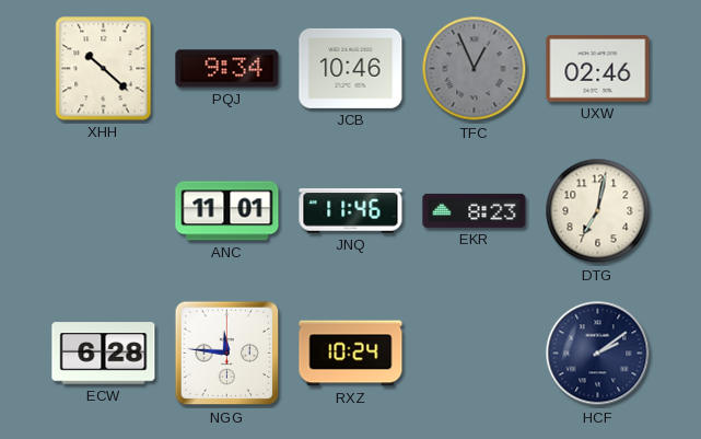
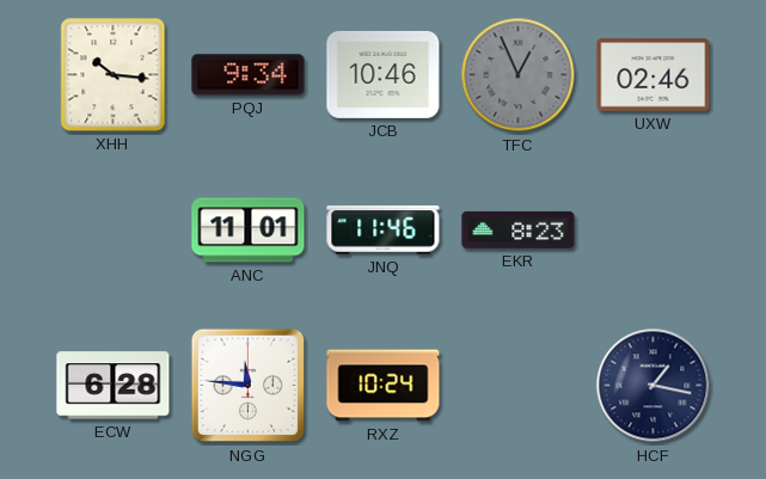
XHH: 10:22 -> 10:16
DTG: 7:02 -> none
HCF: 2:09 -> 1:17
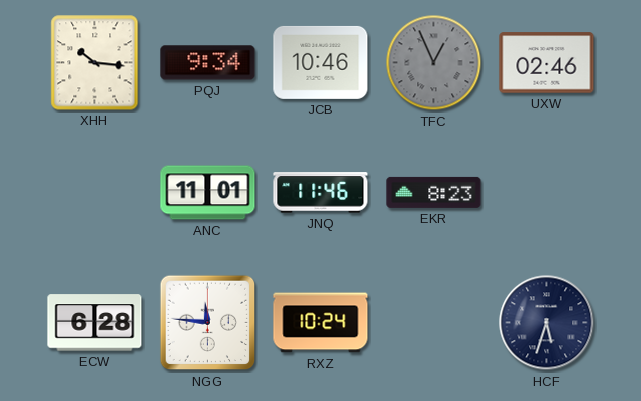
HCF: 1:17 -> 5:33
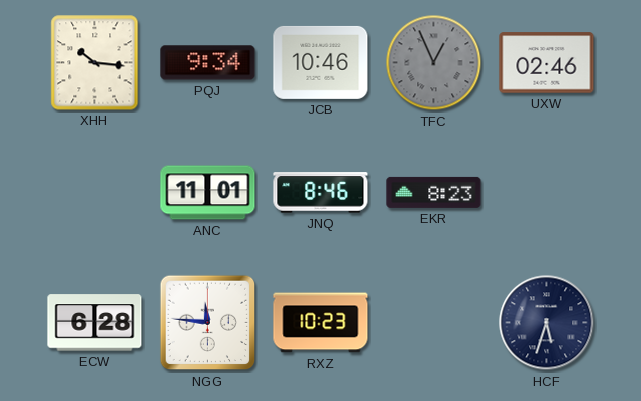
JNQ: 11:46 -> 8:46
RXZ: 10:24 -> 10:23
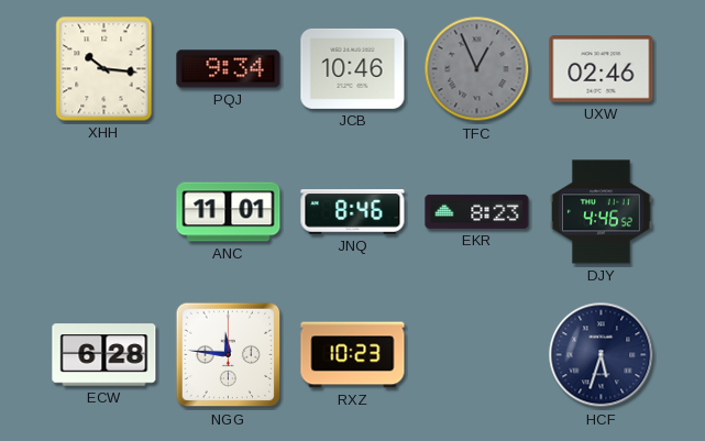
DJY: none -> 4:46
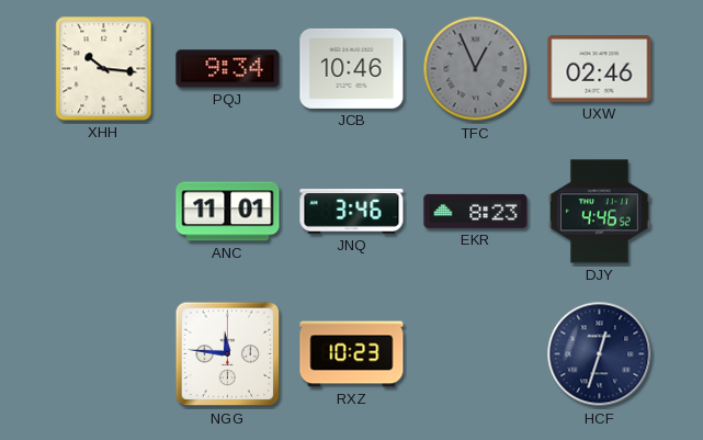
JNQ: 8:46 -> 3:46
ECW: 6:28 -> none
HCF: 5:33 -> 12:33
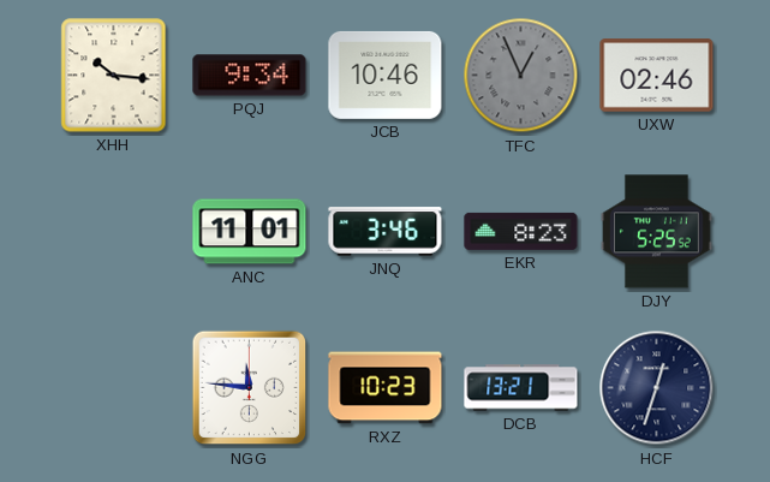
DJY: 4:46 -> 5:25
DCB: none -> 13:21
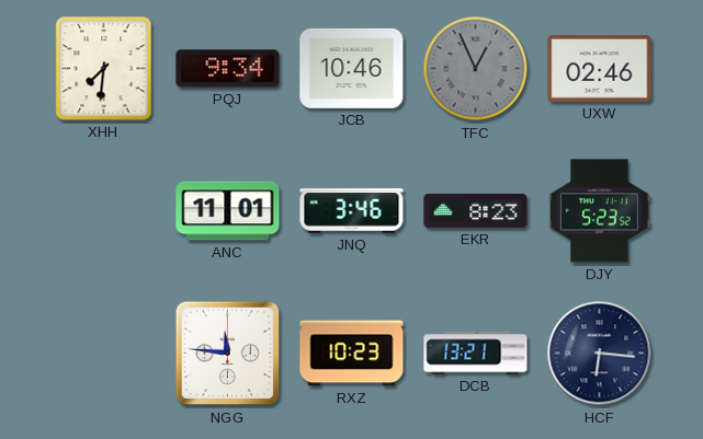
XHH: 10:16 -> 7:31
DJY: 5:25 -> 5:23
HCF: 12:33 -> 6:16
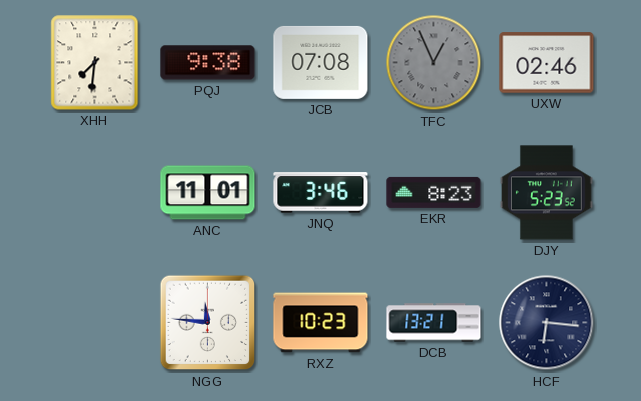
PQJ: 9:34 -> 9:38
JCB: 10:46 -> 07:08
